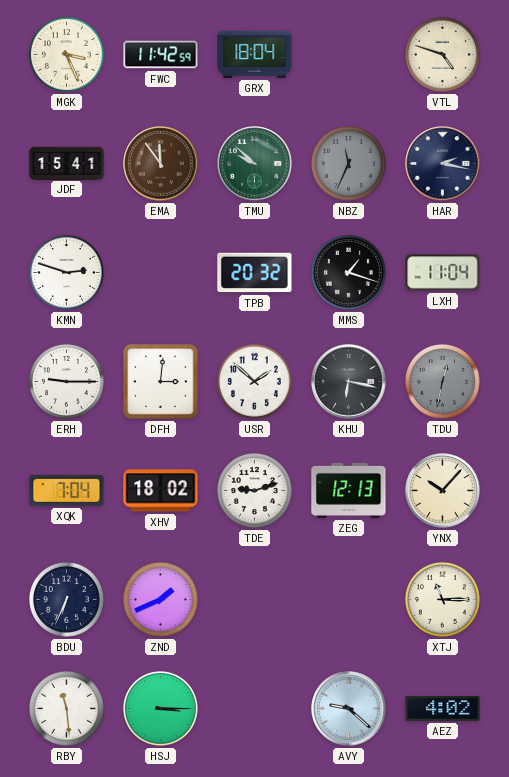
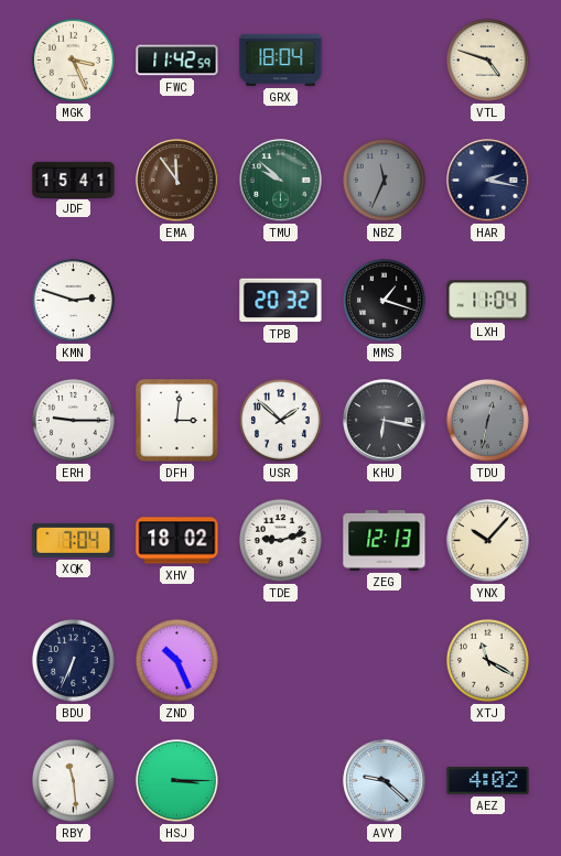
ZND: 1:41 -> 10:26
XTJ: 11:15 -> 11:20
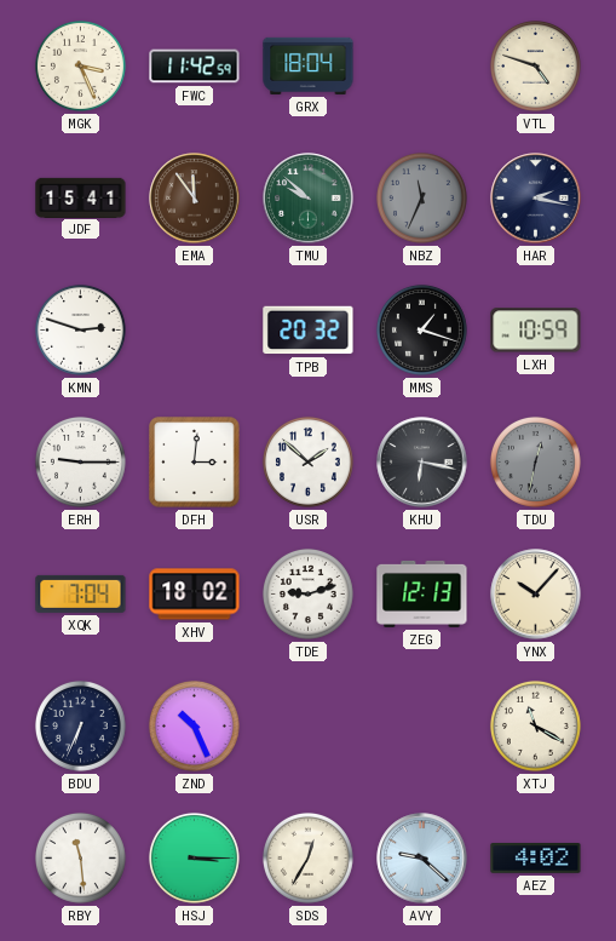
LXH: 11:04 -> 10:59
SDS: none -> 12:35
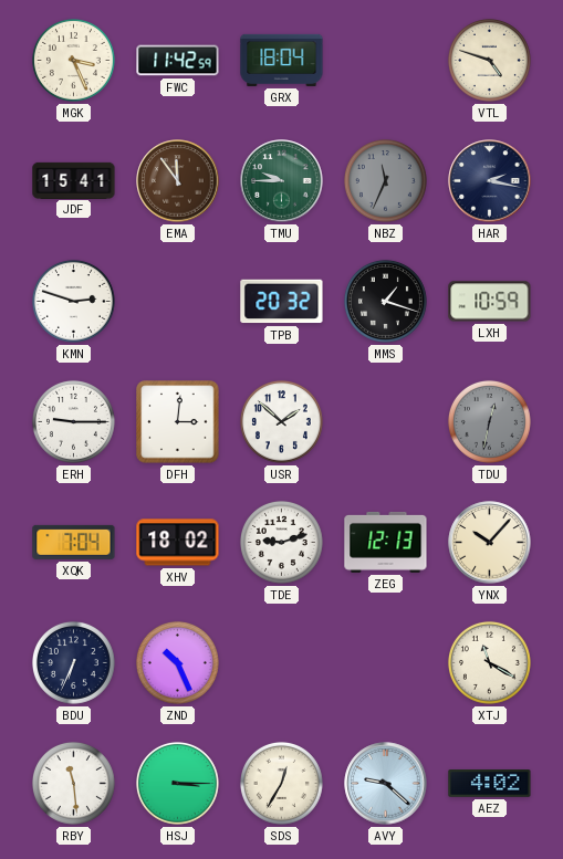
TMU: 9:52 -> 9:45
KHU: 6:17 -> none
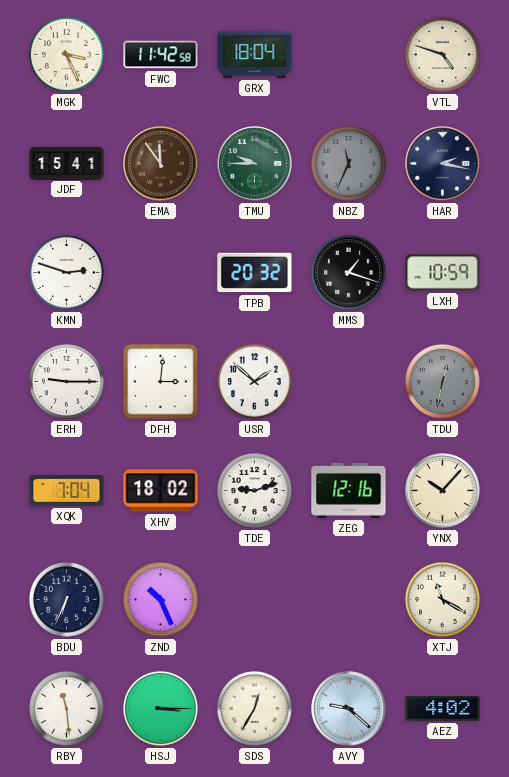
FWC: 11:42:59 -> 11:42:58
ZEG: 12:13 -> 12:16
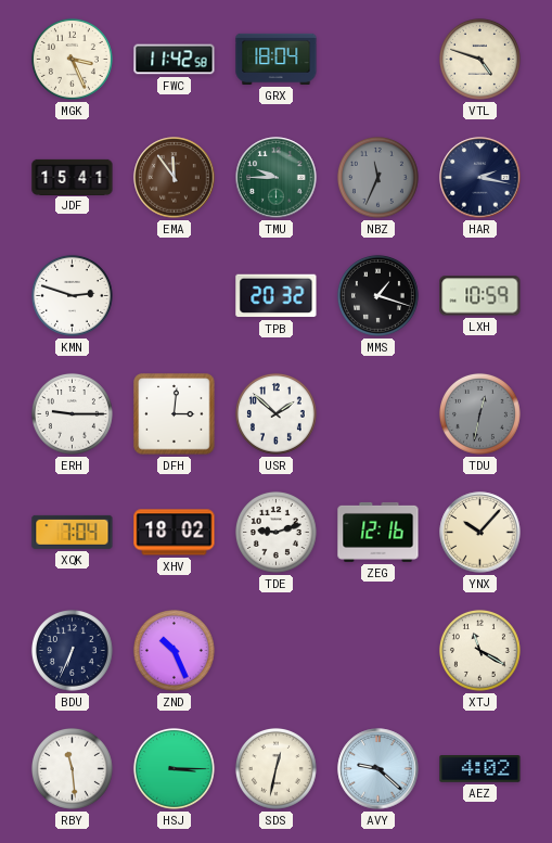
SDS: 12:35 -> 12:32
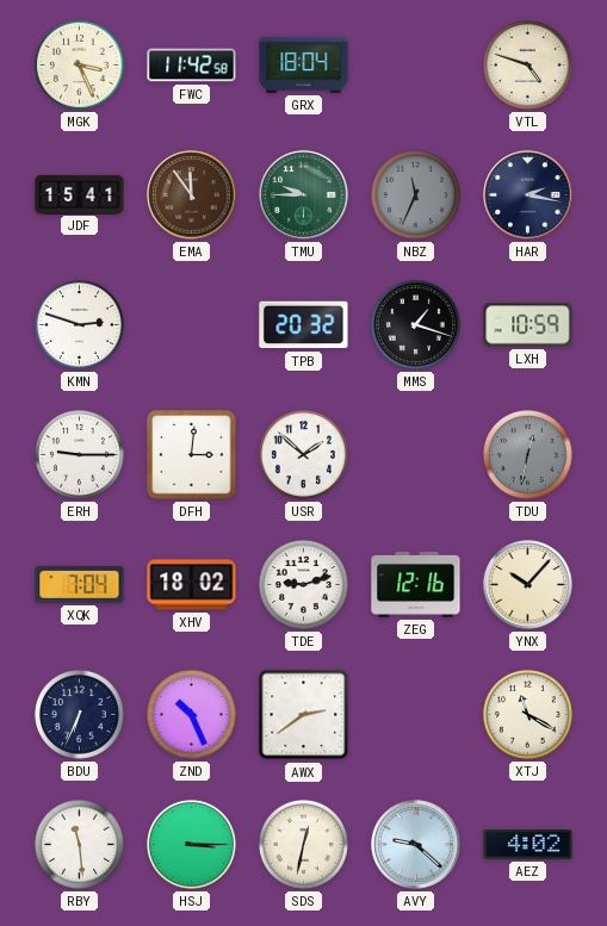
AWX: none -> 2:39
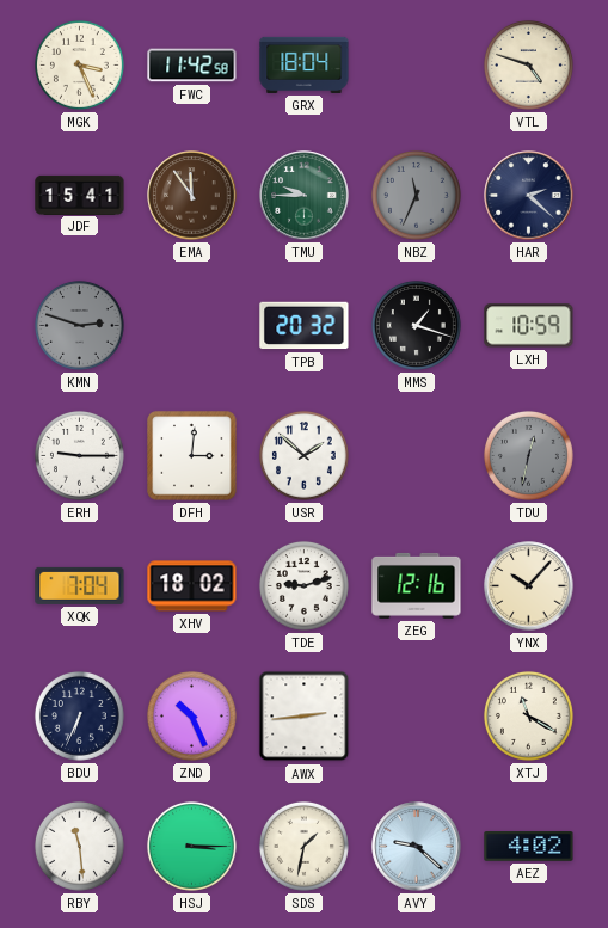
HAR: 2:17 -> 2:22
KMN dial: white -> grey
AWX: 2:39 -> 2:44
SDS: 12:32 -> 1:32
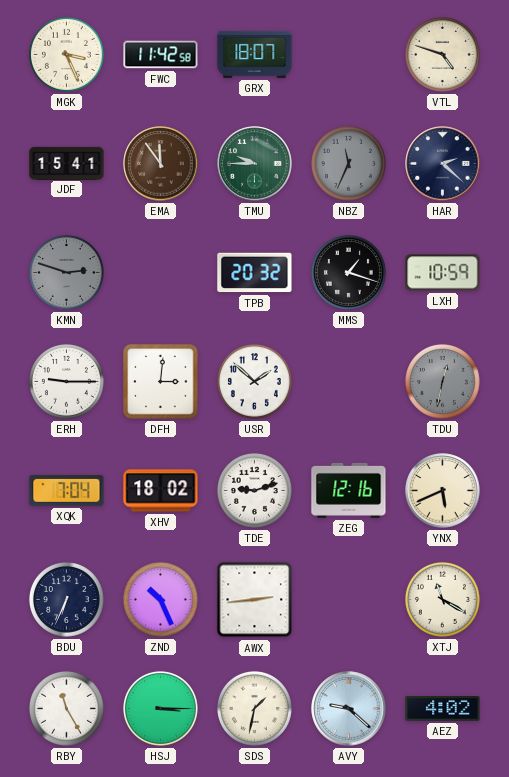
GRX: 18:04 -> 18:07
YNX: 10:07 -> 5:41
RBY: 11:29 -> 11:25
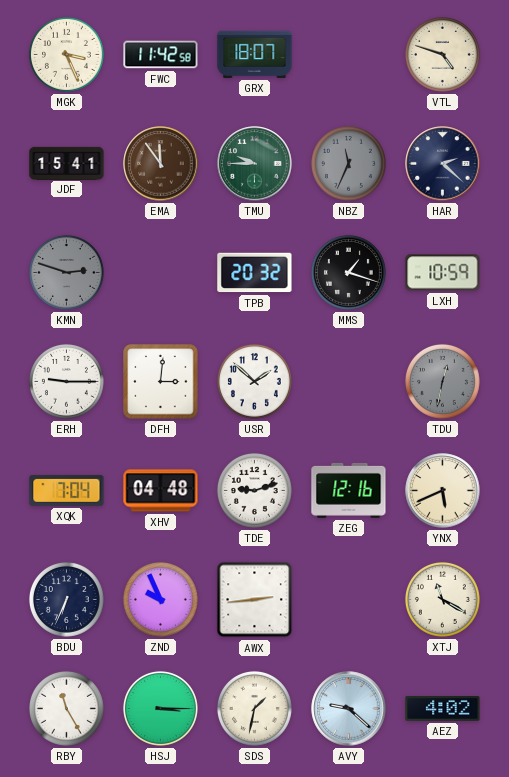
XHV: 18:02 -> 04:48
ZND: 10:26 -> 9:56
